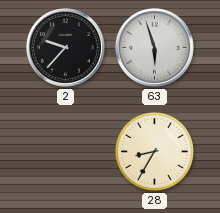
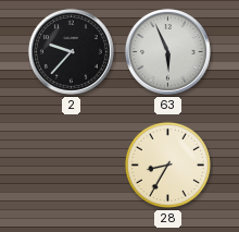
63: 5:57 -> 5:56
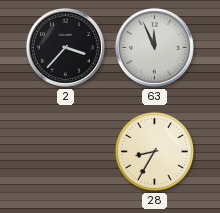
2: 9:37 -> 3:37
63: 5:56 -> 11:56
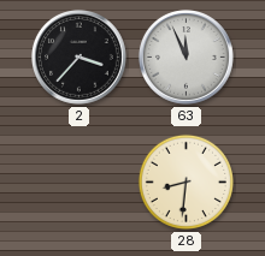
28: 8:35 -> 8:31
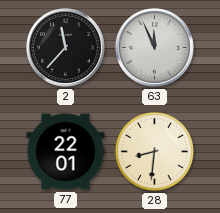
2: 3:37 -> 11:37
77: none -> 22:01
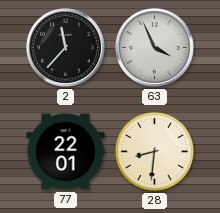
63: 11:56 -> 3:56
